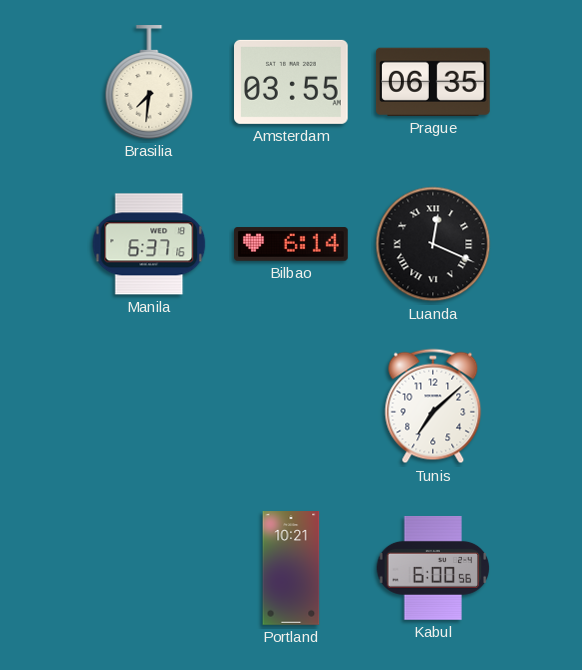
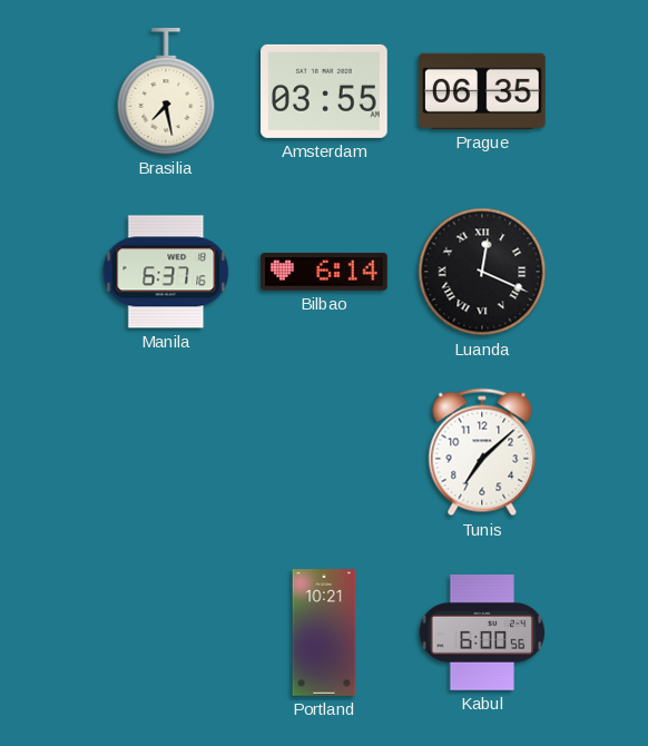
Brasilia: 7:31 -> 7:28
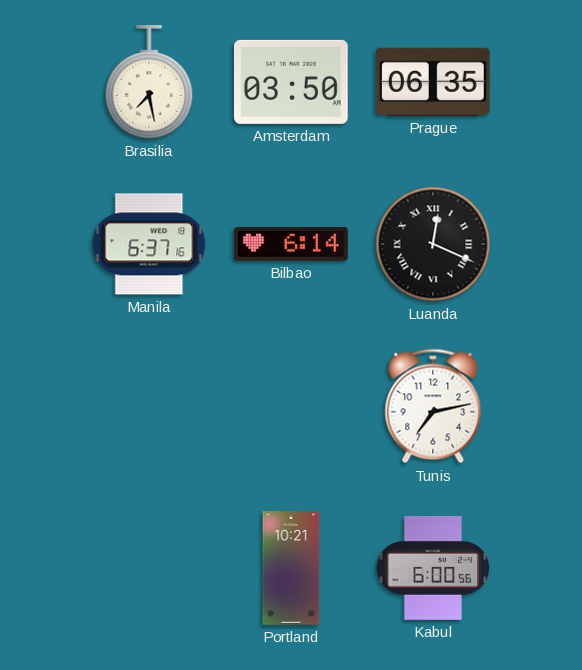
Amsterdam: 03:55 -> 03:50
Tunis: 7:08 -> 7:13
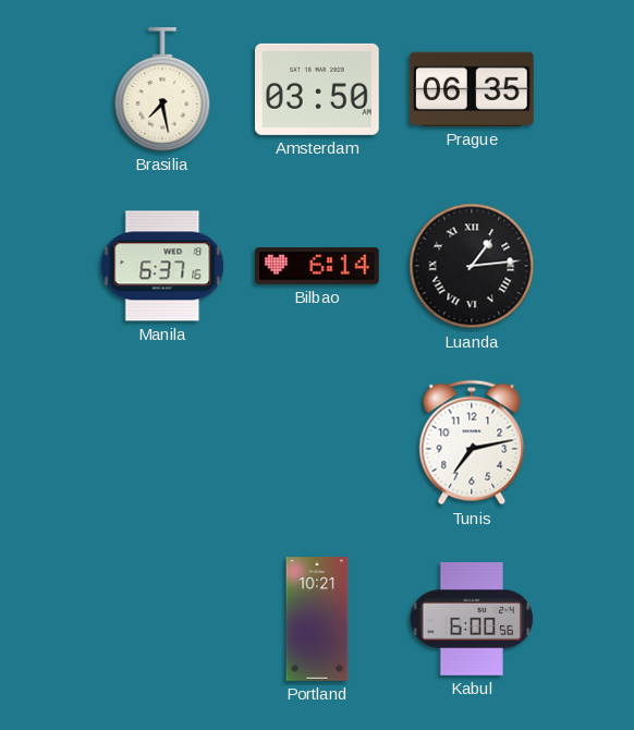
Luanda: 12:19 -> 1:14
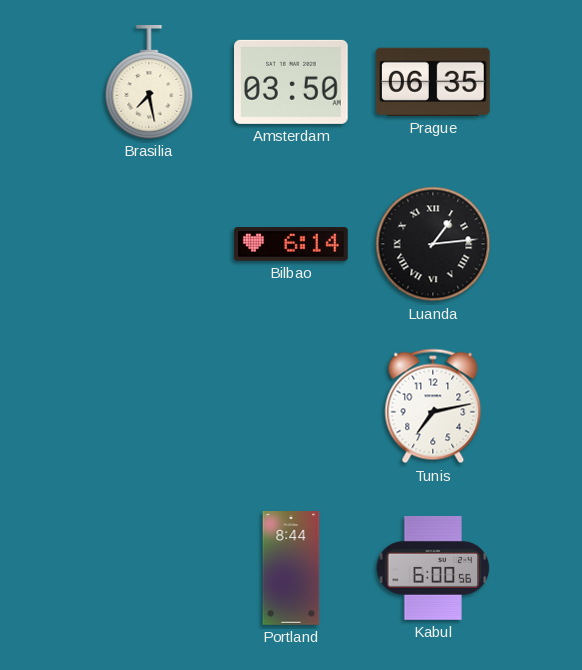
Manila: 6:37 -> none
Portland: 10:21 -> 8:44
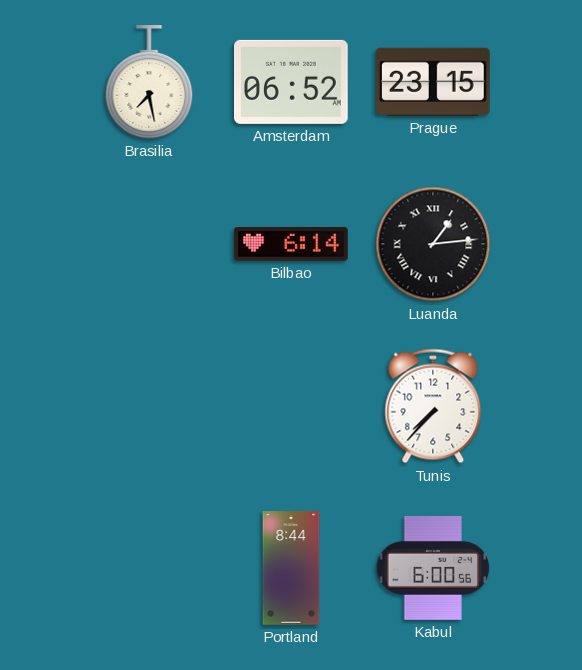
Amsterdam: 03:50 -> 06:52
Prague: 06:35 -> 23:15
Tunis: 7:13 -> 7:37
